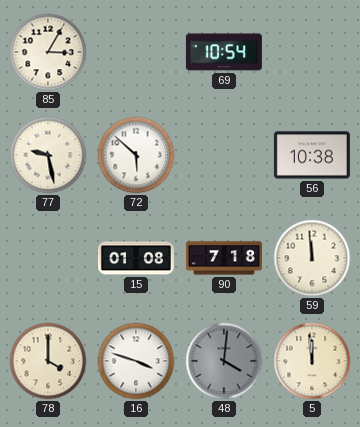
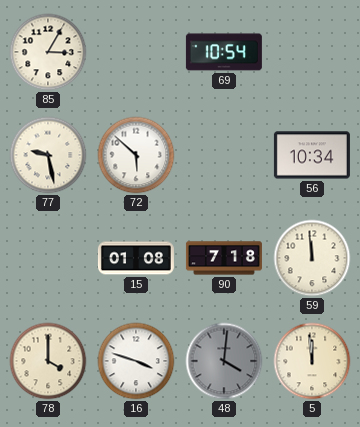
56: 10:38 -> 10:34
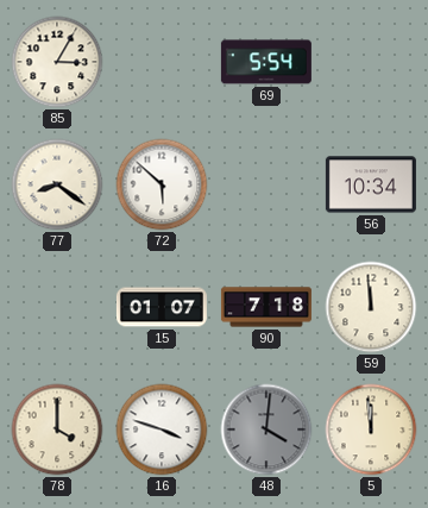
69: 10:54 -> 5:54
77: 9:28 -> 8:21
15: 01:08 -> 01:07
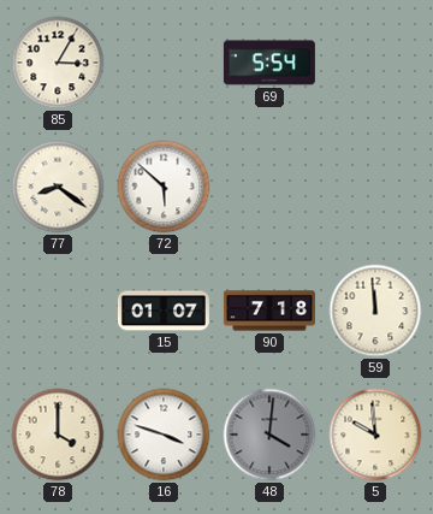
56: 10:34 -> none
5: 11:59 -> 9:59
